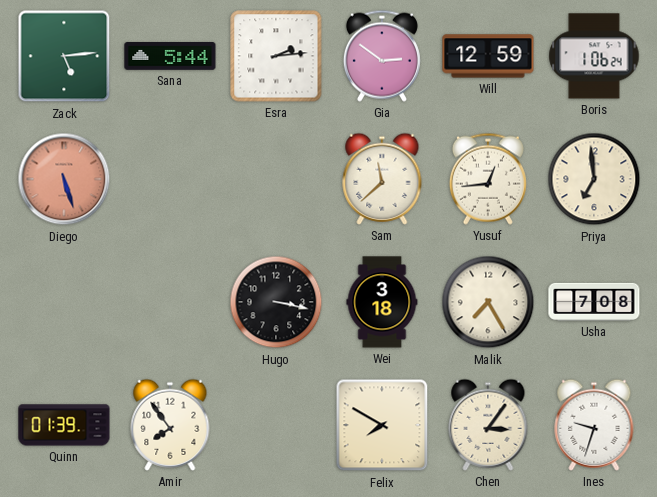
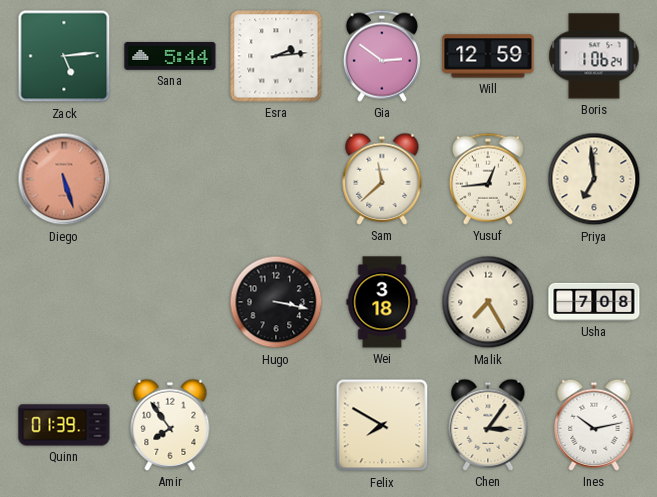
Ines: 9:33 -> 10:13
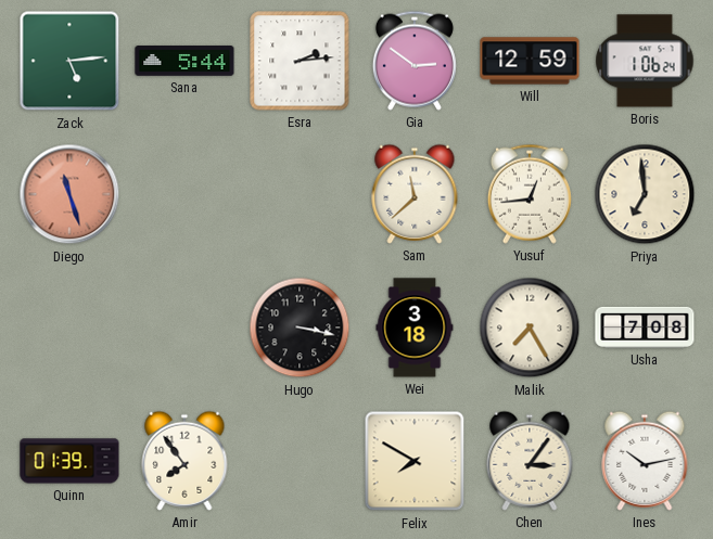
Diego: 5:27 -> 11:27
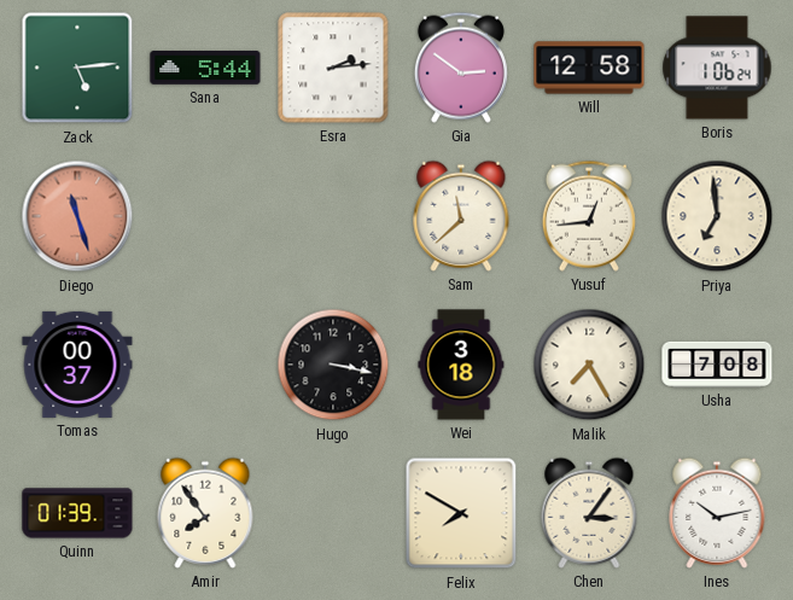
Will: 12:59 -> 12:58
Tomas: none -> 00:37
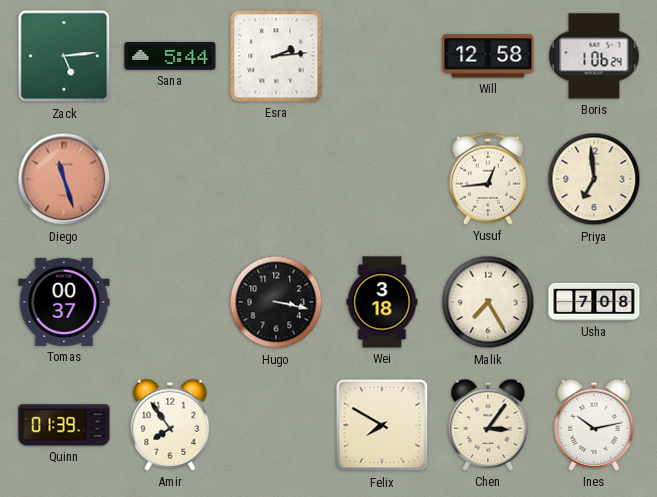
Gia: 2:51 -> none
Sam: 11:38 -> none
